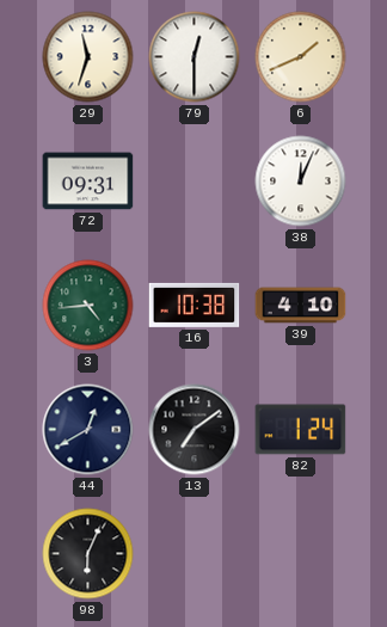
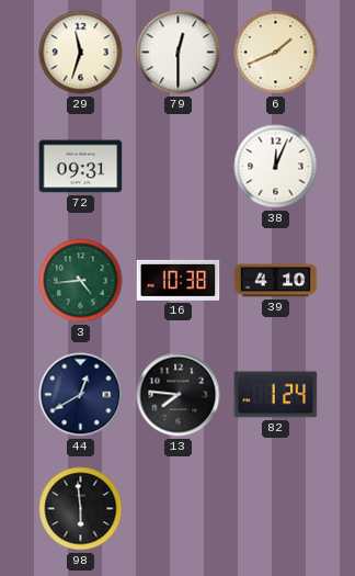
13: 7:09 -> 7:46
98: 6:04 -> 5:59
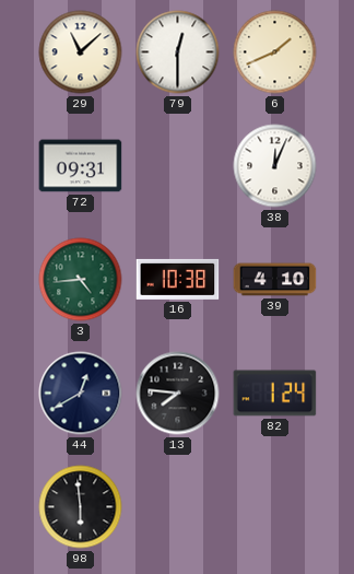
29: 11:33 -> 11:08
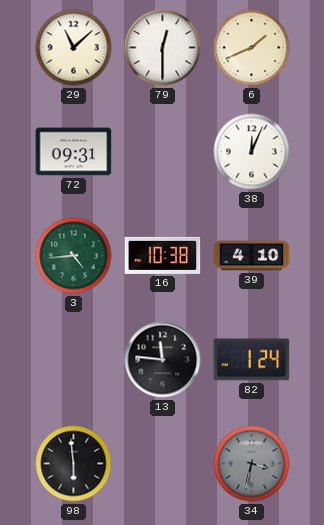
44: 12:40 -> none
13: 7:46 -> 11:46
34: none -> 3:32
